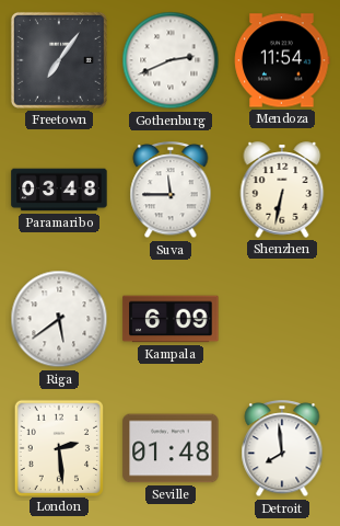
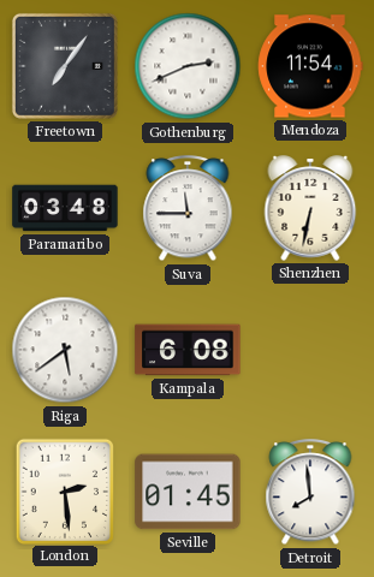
Kampala: 6:09 -> 6:08
Seville: 01:48 -> 01:45
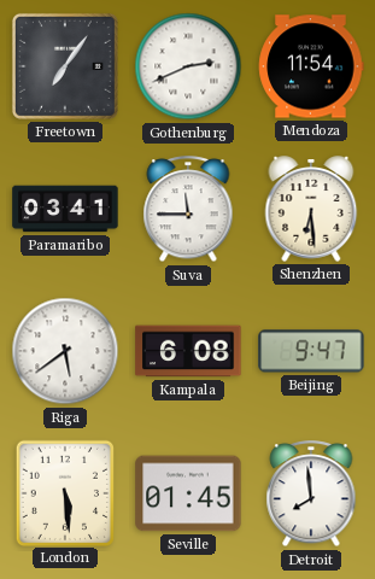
Paramaribo: 03:48 -> 03:41
Shenzhen: 6:32 -> 6:29
Beijing: none -> 9:47
London: 2:29 -> 5:29
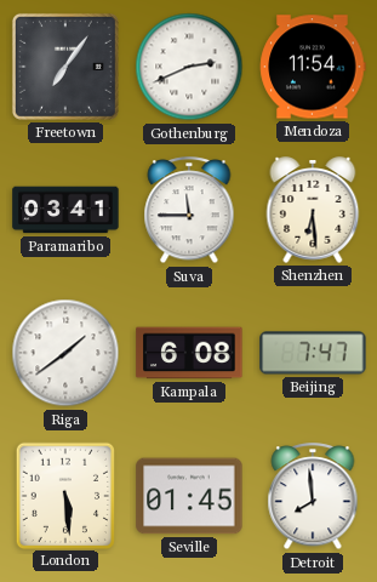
Riga: 5:39 -> 1:39
Beijing: 9:47 -> 7:47
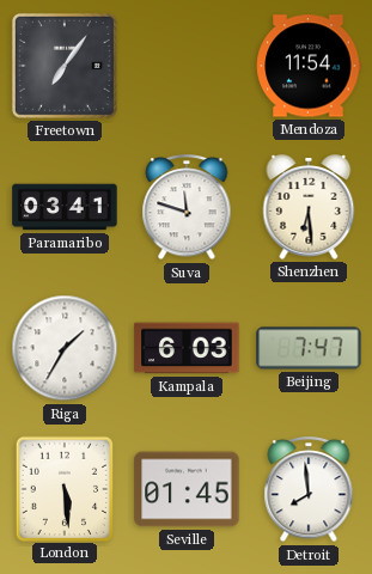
Gothenburg: 2:41 -> none
Suva: 11:45 -> 11:48
Riga: 1:39 -> 1:35
Kampala: 6:08 -> 6:03
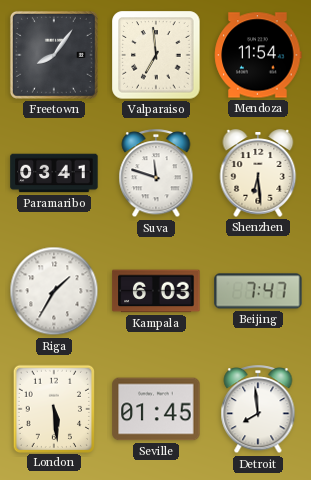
Freetown: 7:06 -> 8:06
Valparaiso: none -> 6:59
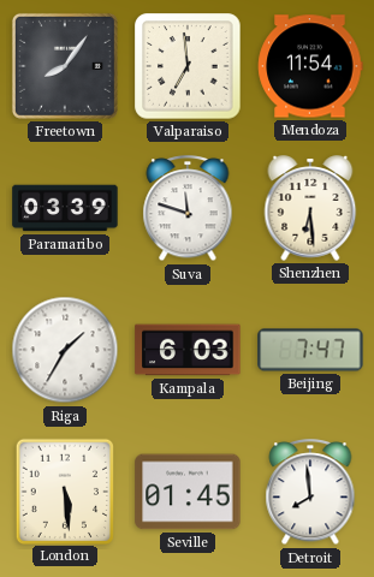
Paramaribo: 03:41 -> 03:39
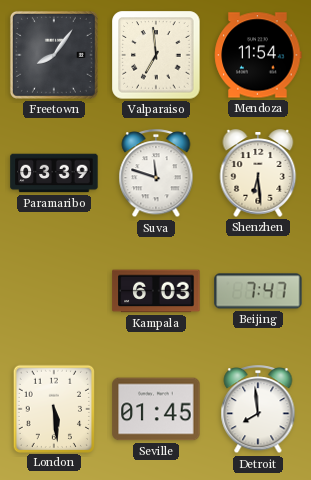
Riga: 1:35 -> none
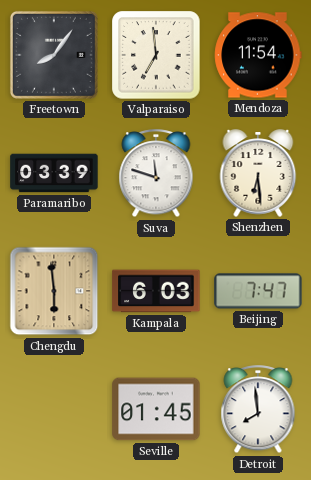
Chengdu: none -> 5:59
London: 5:29 -> none
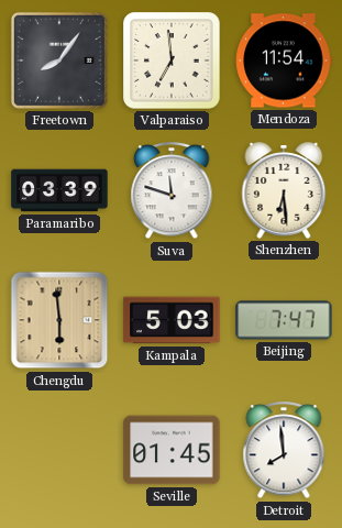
Kampala: 6:03 -> 5:03
